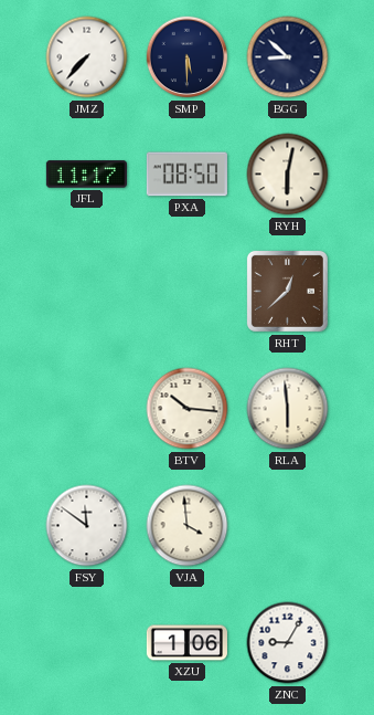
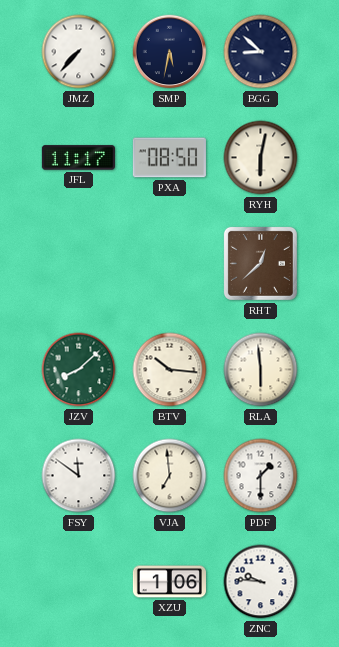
SMP: 5:30 -> 5:32
JZV: none -> 8:08
VJA: 3:59 -> 6:59
PDF: none -> 1:30
ZNC: 9:05 -> 9:46
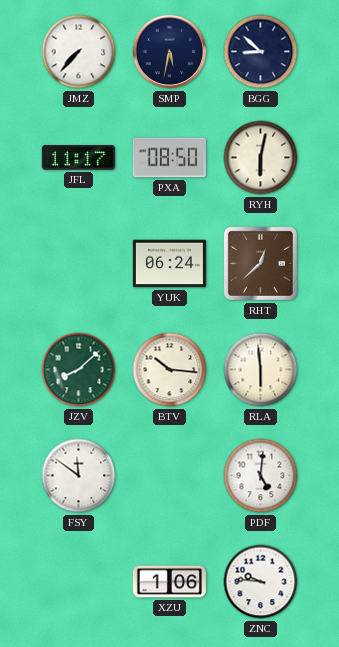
YUK: none -> 06:24
VJA: 6:59 -> none
PDF: 1:30 -> 5:01
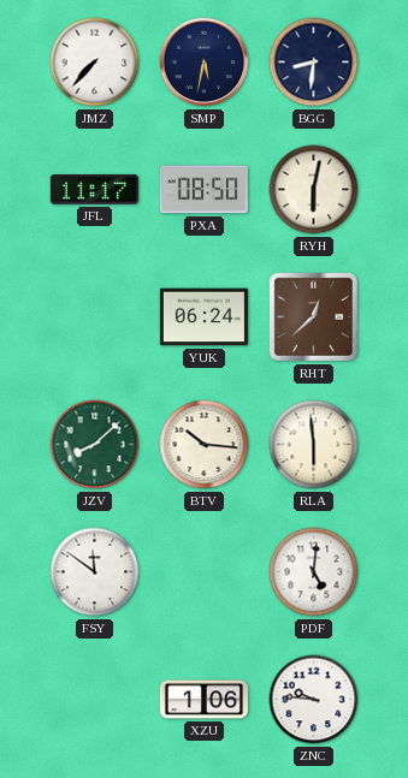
BGG: 8:52 -> 8:31
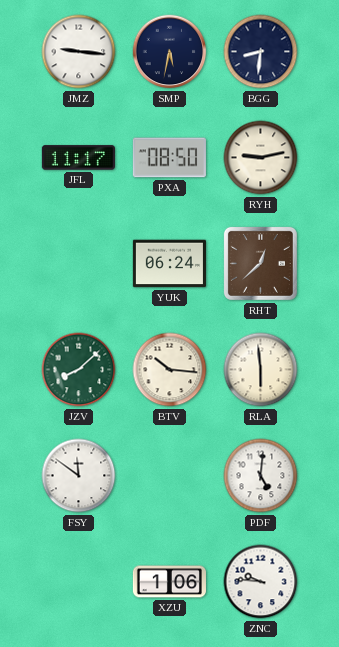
JMZ: 7:37 -> 9:16
RYH: 6:02 -> 9:13
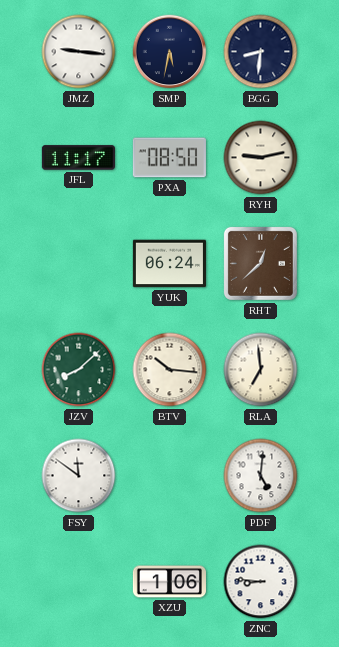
RLA: 5:59 -> 6:59
ZNC: 9:46 -> 8:46
